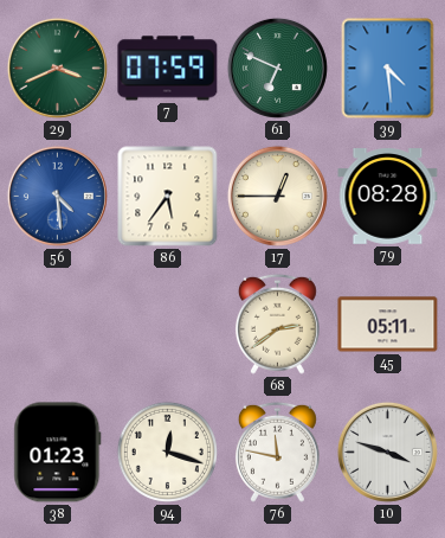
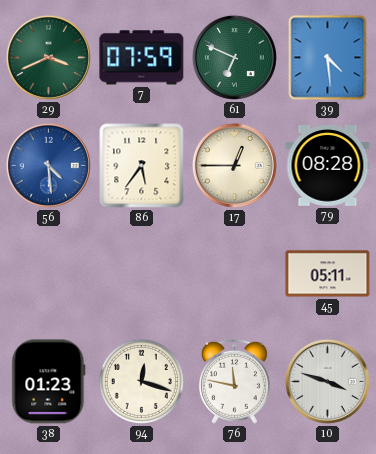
68: 2:39 -> none
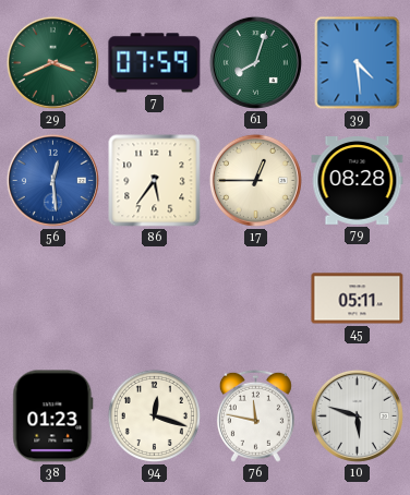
61: 6:49 -> 8:03
56: 4:29 -> 12:29
10: 3:48 -> 5:48
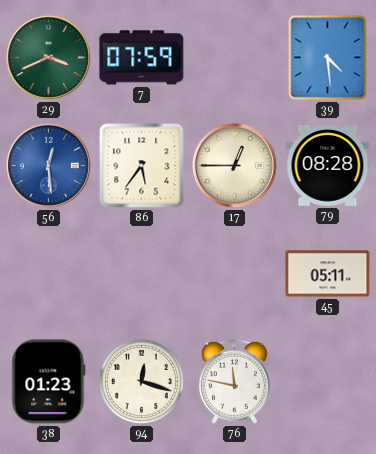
61: 8:03 -> none
10: 5:48 -> none
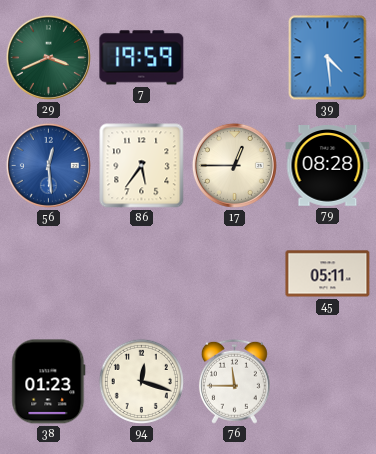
7: 07:59 -> 19:59
76: 11:47 -> 11:45
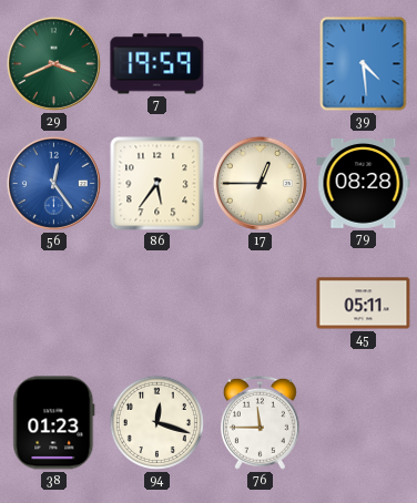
56: 12:29 -> 12:24
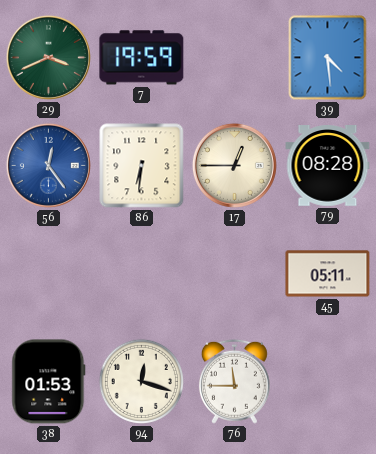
86: 5:36 -> 6:31
38: 01:23 -> 01:53
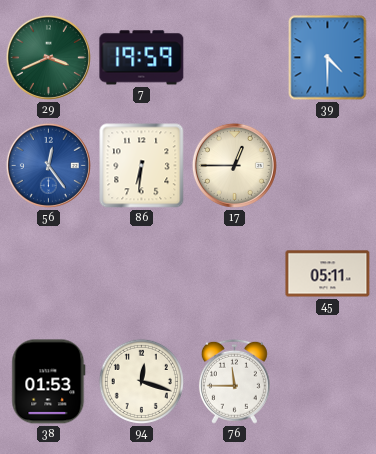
39: 4:29 -> 4:30
79: 08:28 -> none
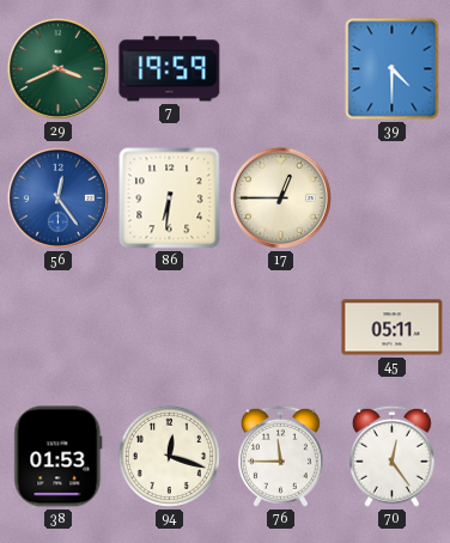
70: none -> 12:24
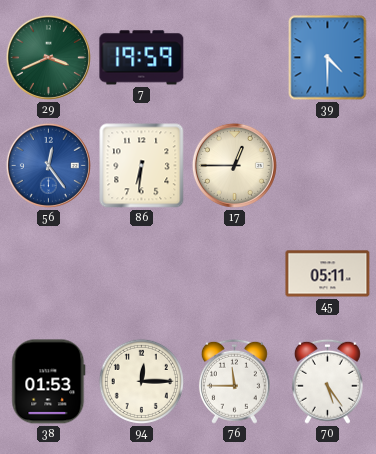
94: 12:18 -> 12:15
70: 12:24 -> 5:24
